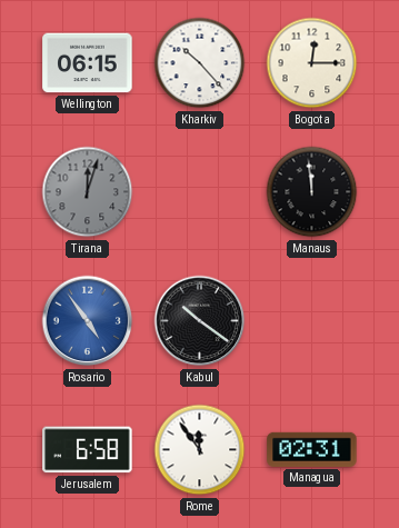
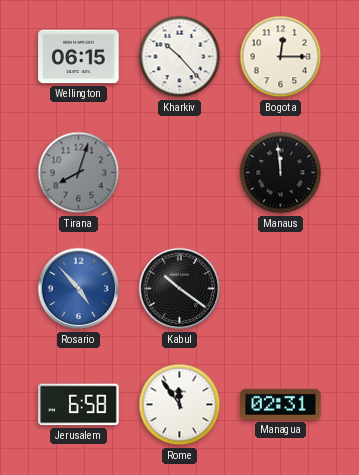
Tirana: 12:03 -> 8:03
Rosario: 4:54 -> 4:53
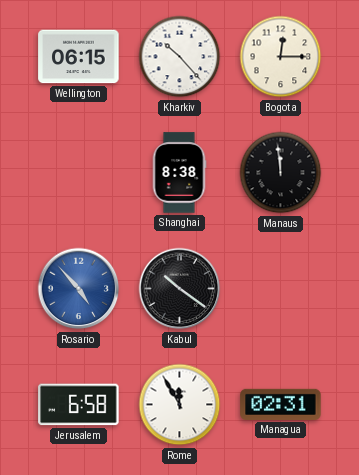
Tirana: 8:03 -> none
Shanghai: none -> 8:38
Rome: 11:54 -> 11:55
